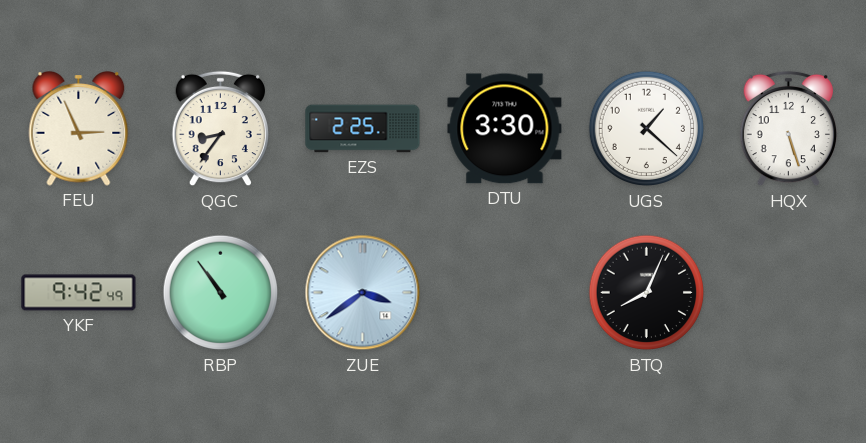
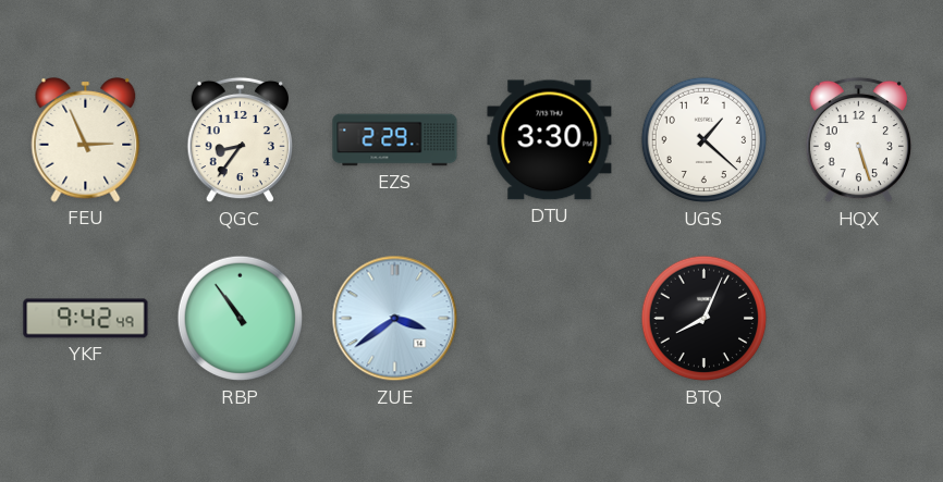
EZS: 2:25 -> 2:29
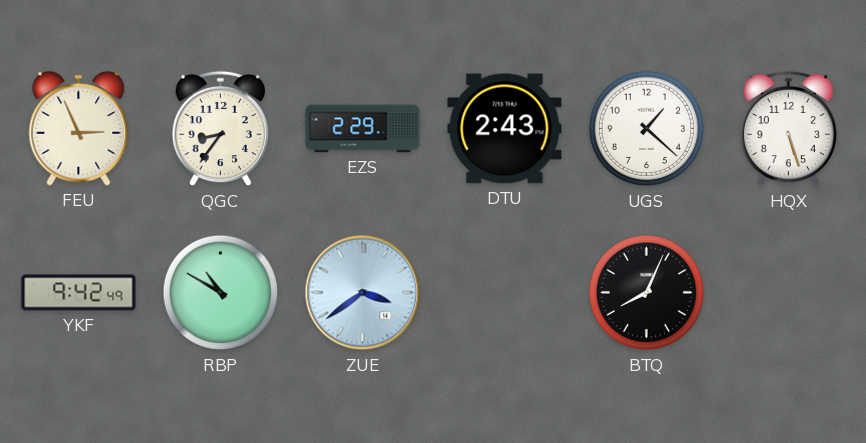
DTU: 3:30 -> 2:43
RBP: 10:54 -> 10:50
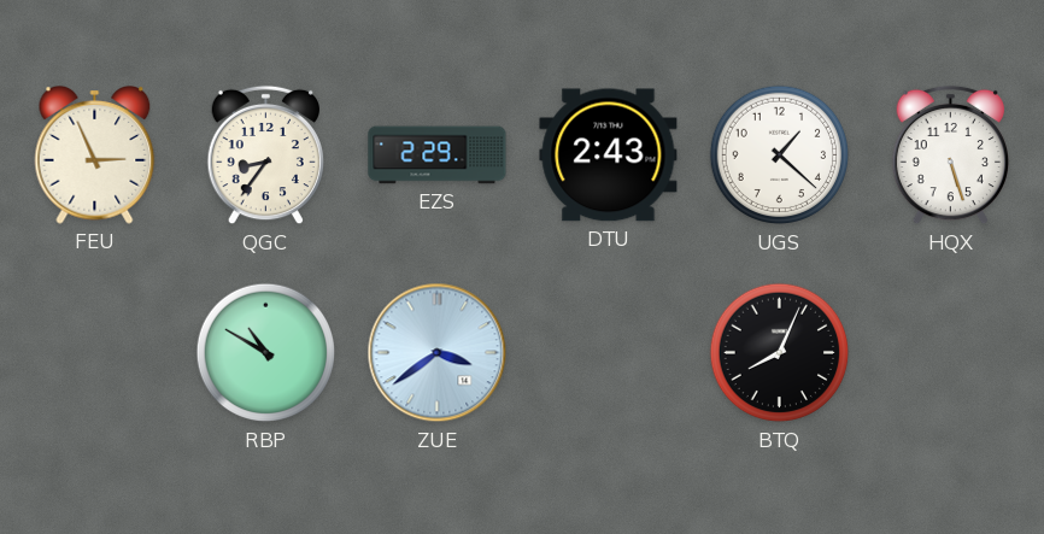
YKF: 9:42 -> none
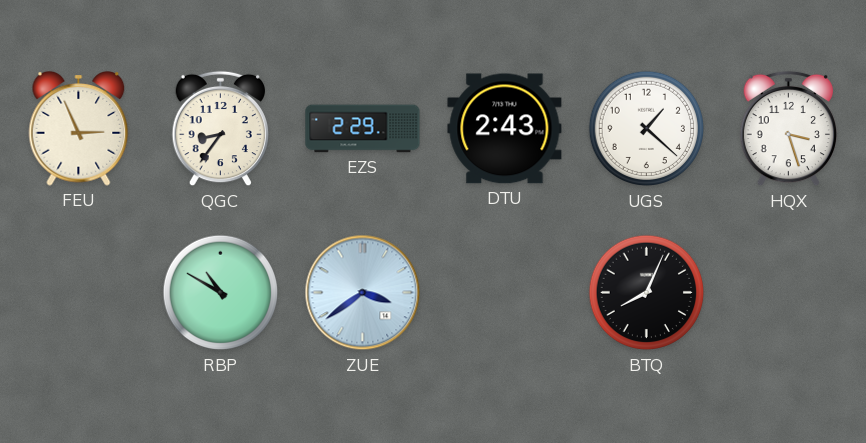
HQX: 5:27 -> 3:27
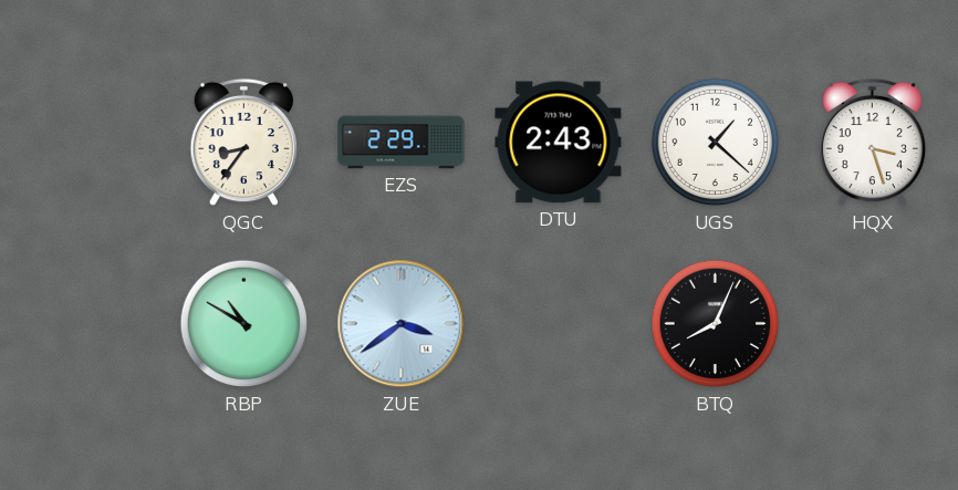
FEU: 2:56 -> none
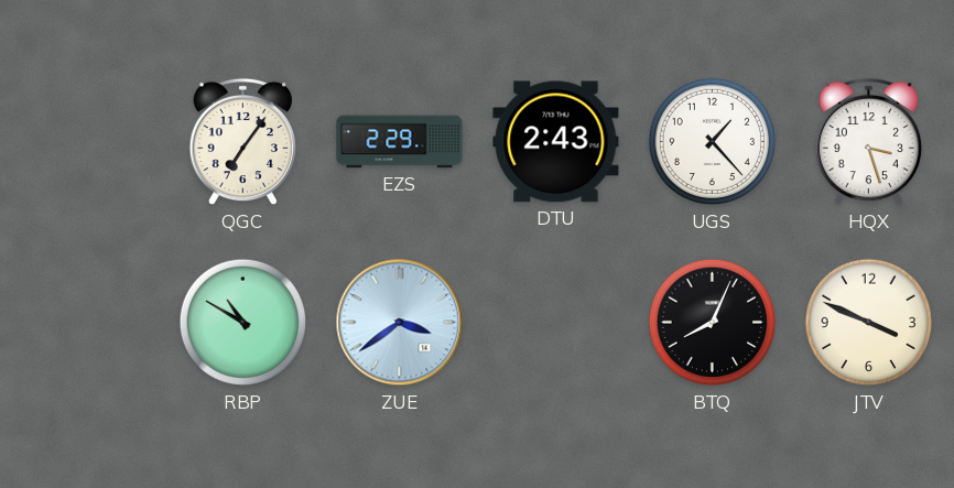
QGC: 8:36 -> 7:06
UGS: 1:22 -> 1:23
JTV: none -> 3:49
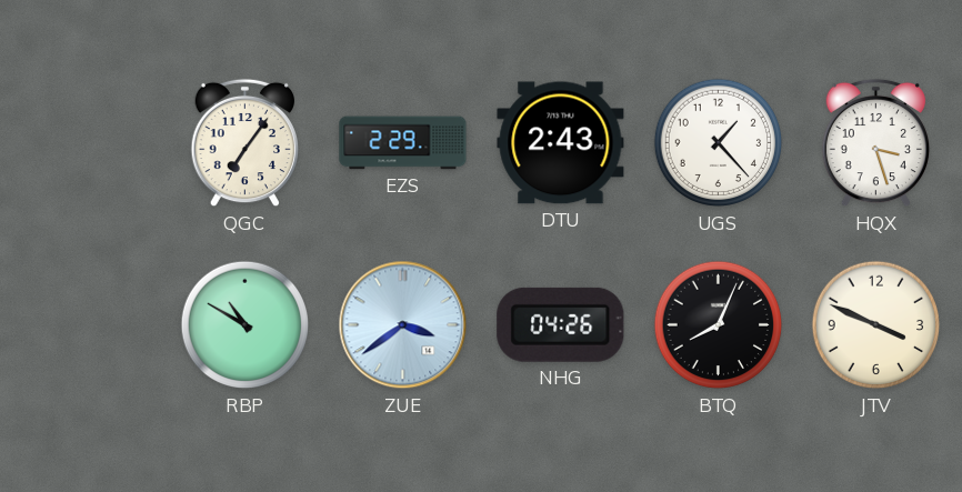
NHG: none -> 04:26
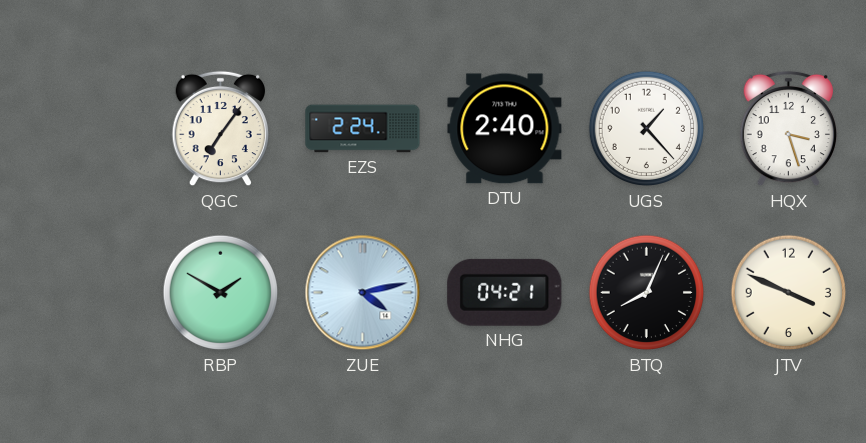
EZS: 2:29 -> 2:24
DTU: 2:43 -> 2:40
RBP: 10:50 -> 1:50
ZUE: 3:39 -> 4:13
NHG: 04:26 -> 04:21
